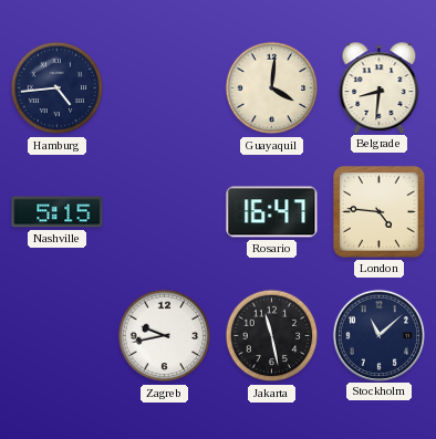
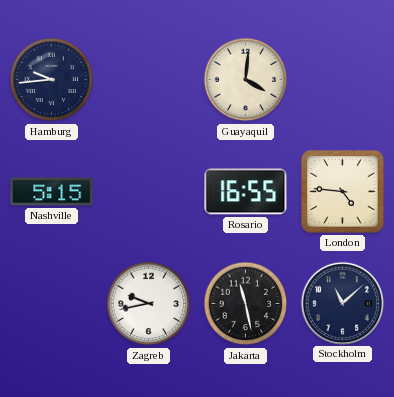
Hamburg: 4:44 -> 9:44
Belgrade: 8:31 -> none
Rosario: 16:47 -> 16:55
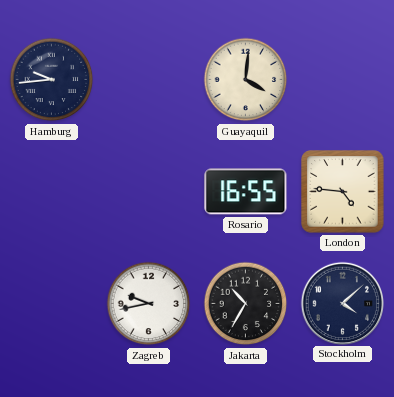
Nashville: 5:15 -> none
Jakarta: 11:28 -> 10:35
Stockholm: 11:08 -> 4:08
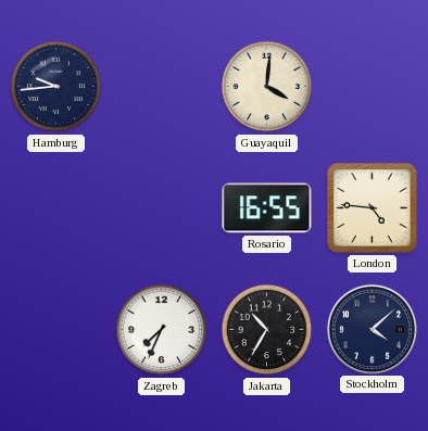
Zagreb: 9:43 -> 7:34
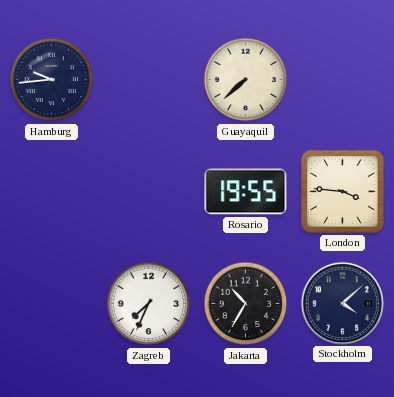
Guayaquil: 4:01 -> 7:38
Rosario: 16:55 -> 19:55
London: 4:46 -> 3:46
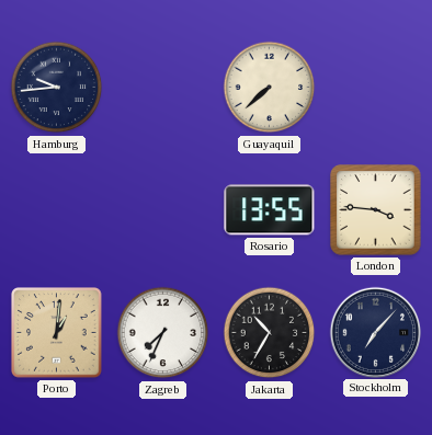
Rosario: 19:55 -> 13:55
Porto: none -> 1:01
Stockholm: 4:08 -> 7:07
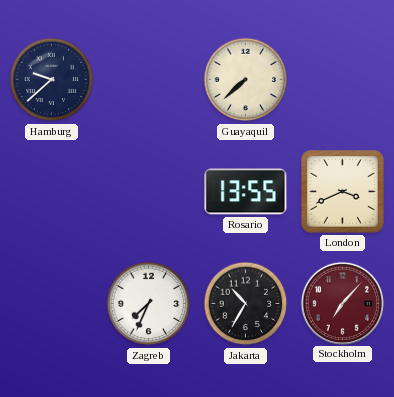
Hamburg: 9:44 -> 9:38
London: 3:46 -> 3:41
Porto: 1:01 -> none
Stockholm dial: navy -> burgundy
